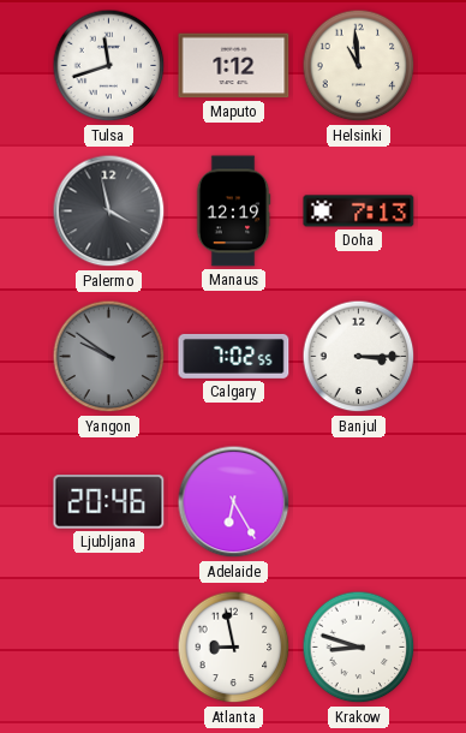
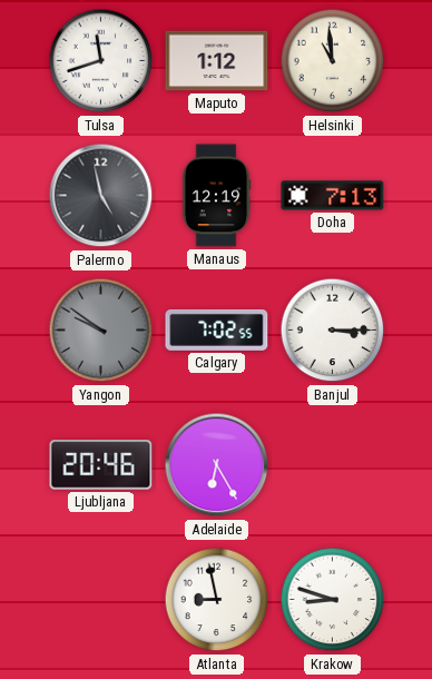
Palermo: 3:58 -> 4:58
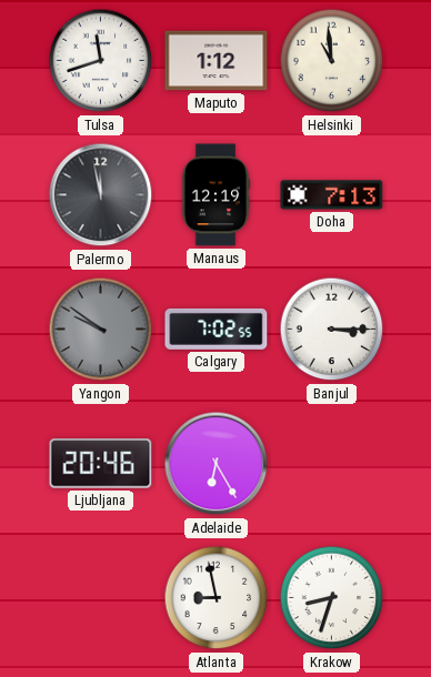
Palermo: 4:58 -> 11:58
Krakow: 8:48 -> 8:33
